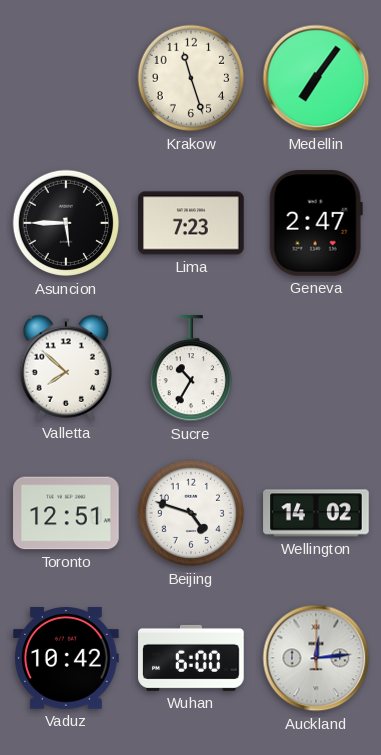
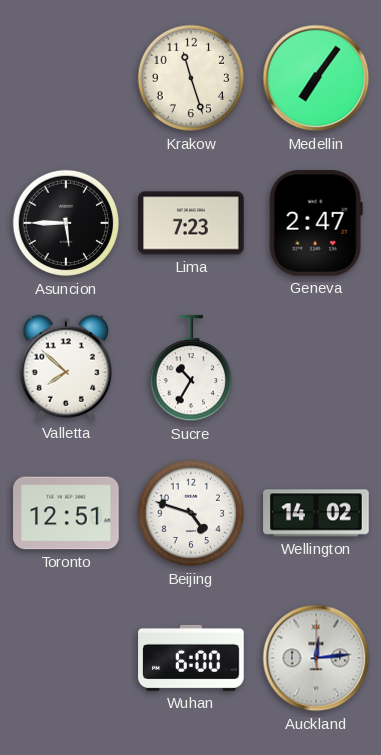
Vaduz: 10:42 -> none
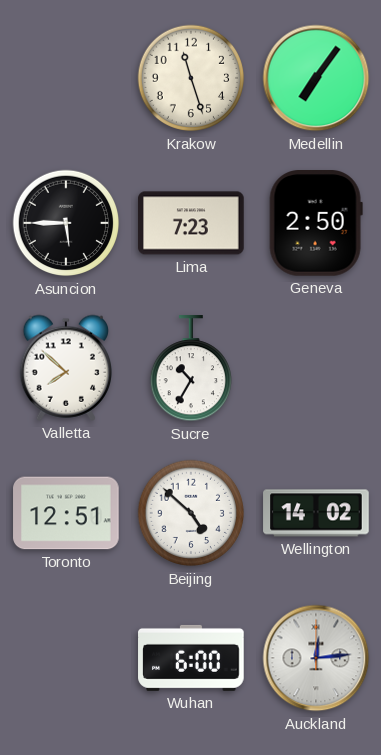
Geneva: 2:47 -> 2:50
Beijing: 4:48 -> 4:52
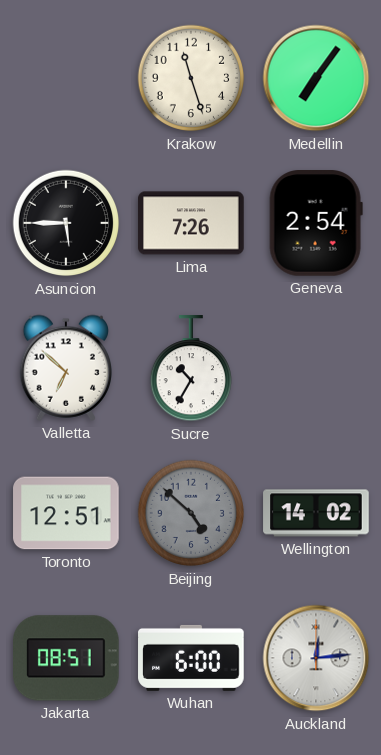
Lima: 7:23 -> 7:26
Geneva: 2:50 -> 2:54
Valletta: 7:52 -> 6:52
Beijing dial: white -> grey
Jakarta: none -> 08:51
